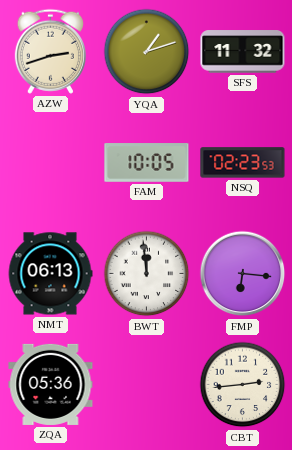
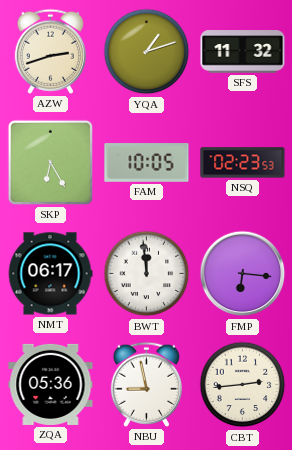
SKP: none -> 6:25
NMT: 06:13 -> 06:17
NBU: none -> 8:58
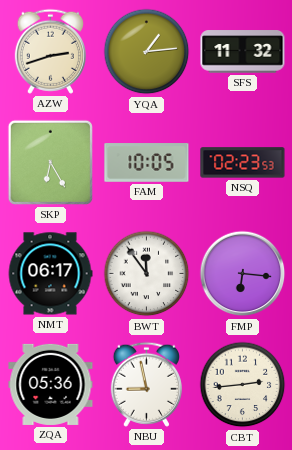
YQA: 1:12 -> 1:14
BWT: 11:59 -> 11:54
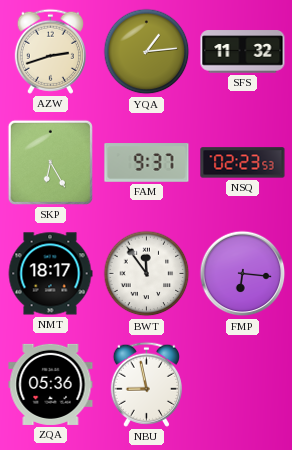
FAM: 10:05 -> 9:37
NMT: 06:17 -> 18:17
CBT: 2:44 -> none
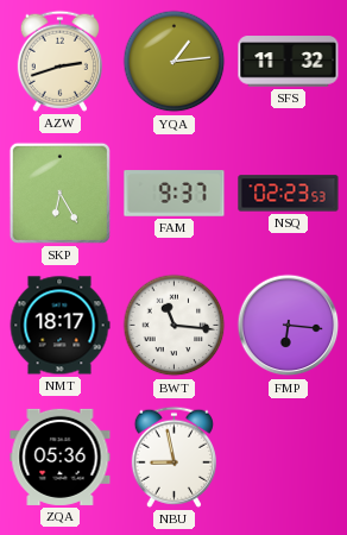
BWT: 11:54 -> 11:16
